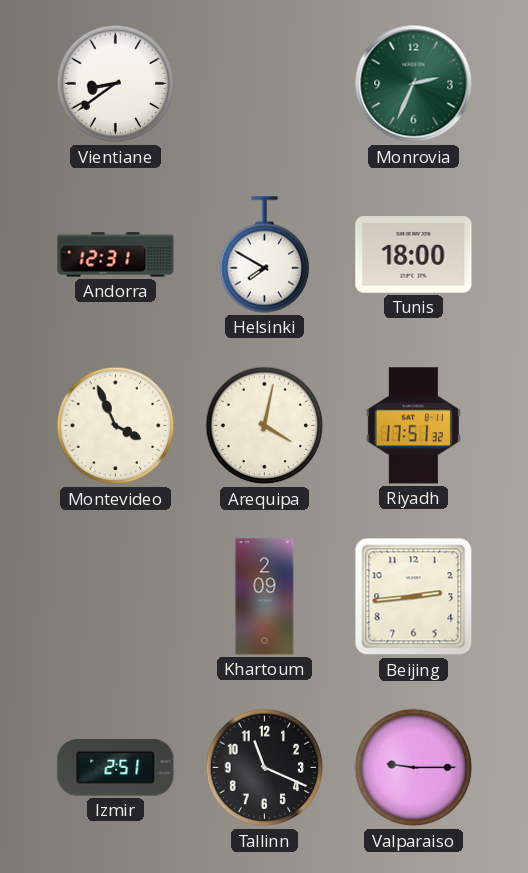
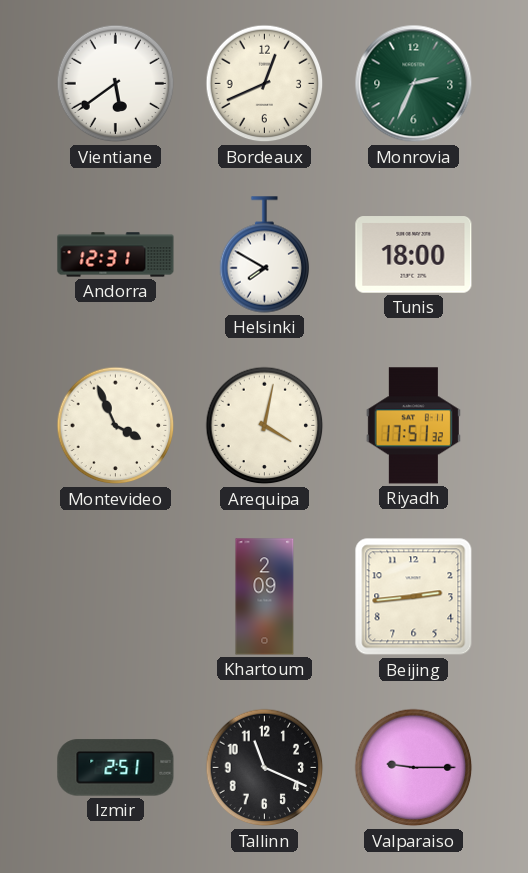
Vientiane: 8:39 -> 5:39
Bordeaux: none -> 12:41
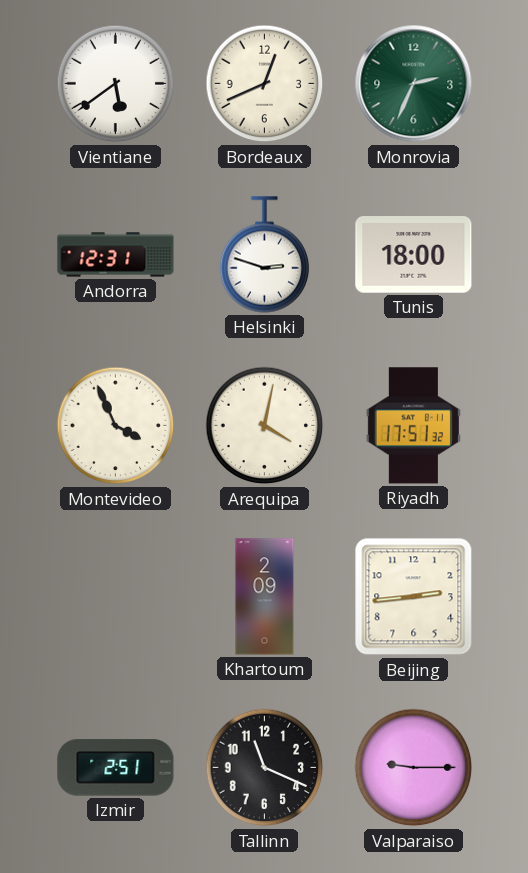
Helsinki: 7:50 -> 2:48
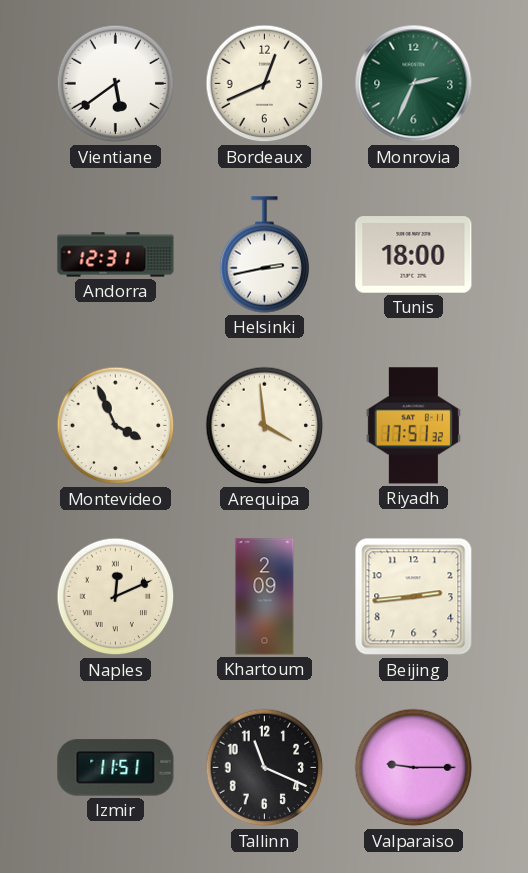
Helsinki: 2:48 -> 2:43
Arequipa: 4:02 -> 3:59
Naples: none -> 12:11
Izmir: 2:51 -> 11:51
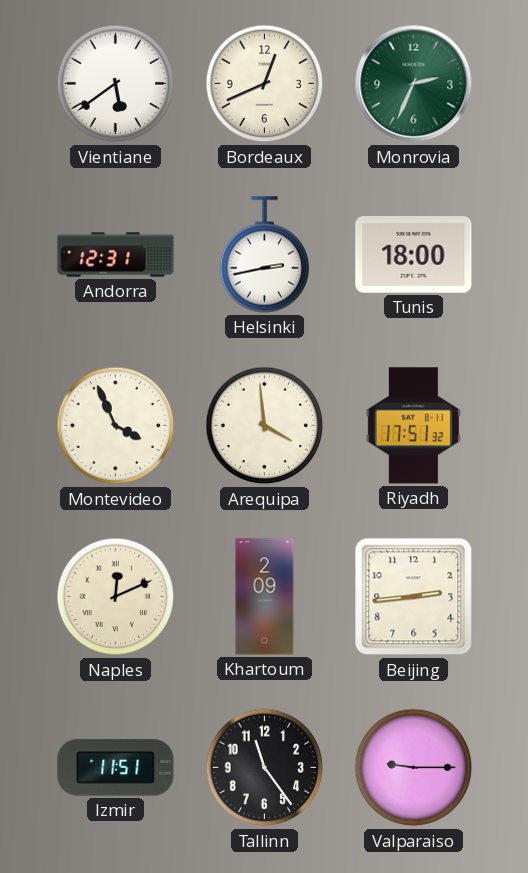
Tallinn: 11:19 -> 11:24
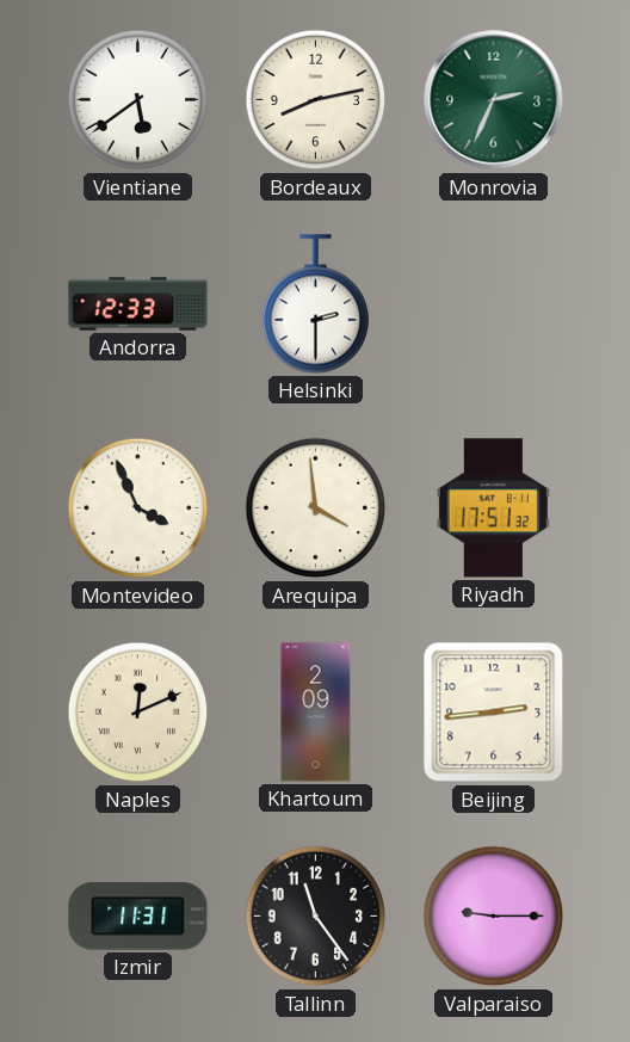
Bordeaux: 12:41 -> 8:13
Andorra: 12:31 -> 12:33
Helsinki: 2:43 -> 2:30
Tunis: 18:00 -> none
Izmir: 11:51 -> 11:31
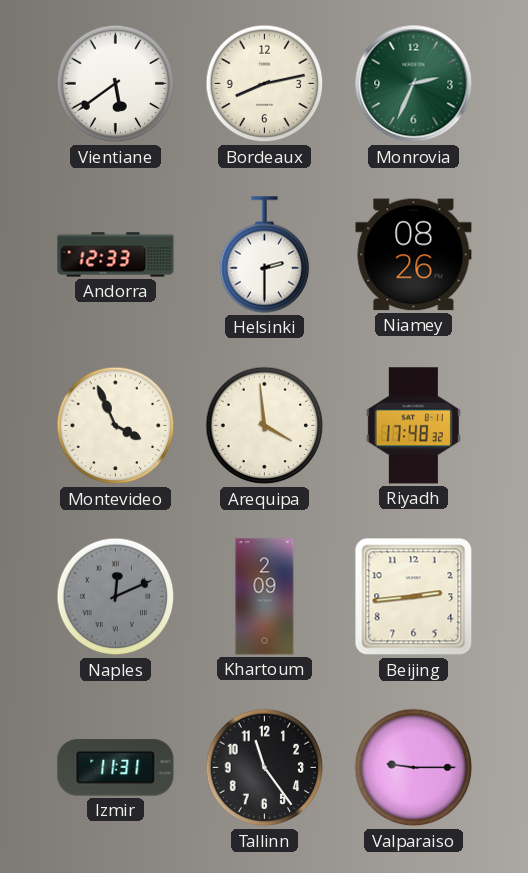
Niamey: none -> 08:26
Riyadh: 17:51 -> 17:48
Naples dial: cream -> grey
